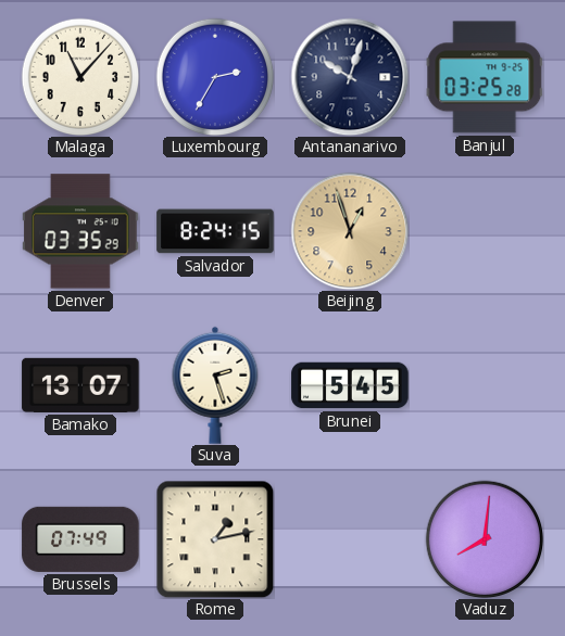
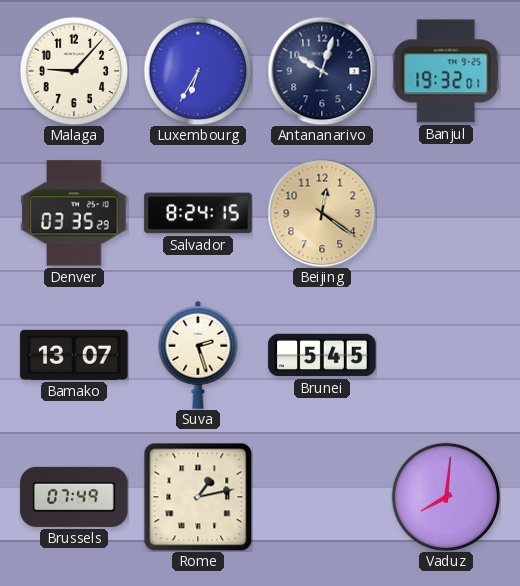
Malaga: 11:07 -> 9:07
Luxembourg: 2:35 -> 6:35
Banjul: 03:25 -> 19:32
Beijing: 12:57 -> 12:21
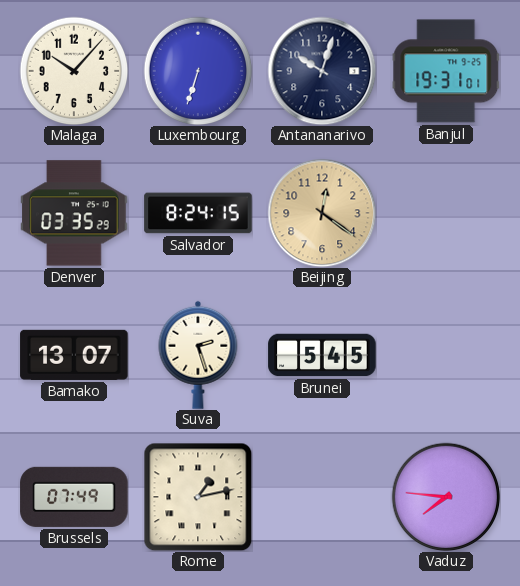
Malaga: 9:07 -> 10:07
Luxembourg: 6:35 -> 6:33
Banjul: 19:32 -> 19:31
Vaduz: 8:01 -> 7:46
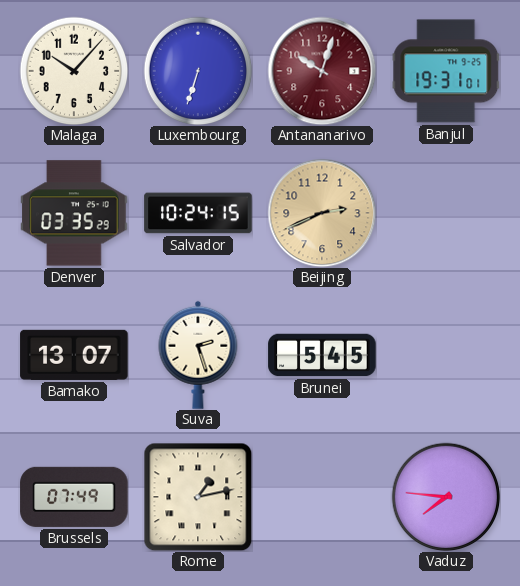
Antananarivo dial: navy -> burgundy
Salvador: 8:24 -> 10:24
Beijing: 12:21 -> 2:41
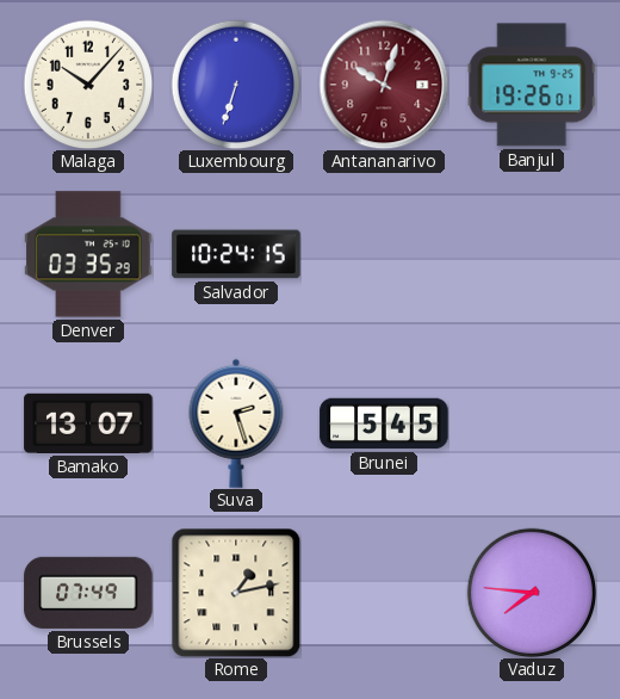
Banjul: 19:31 -> 19:26
Beijing: 2:41 -> none
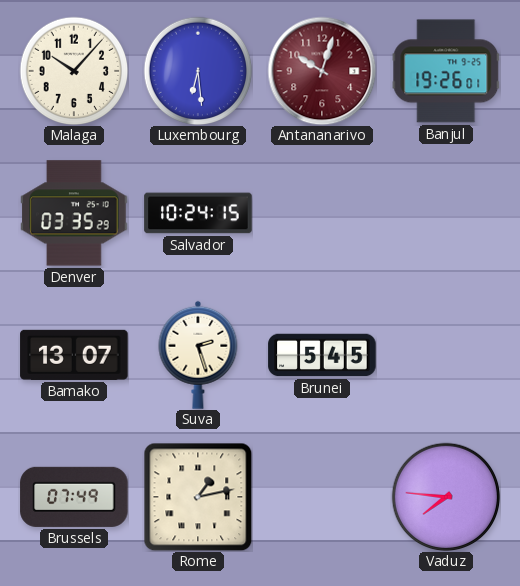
Luxembourg: 6:33 -> 6:29
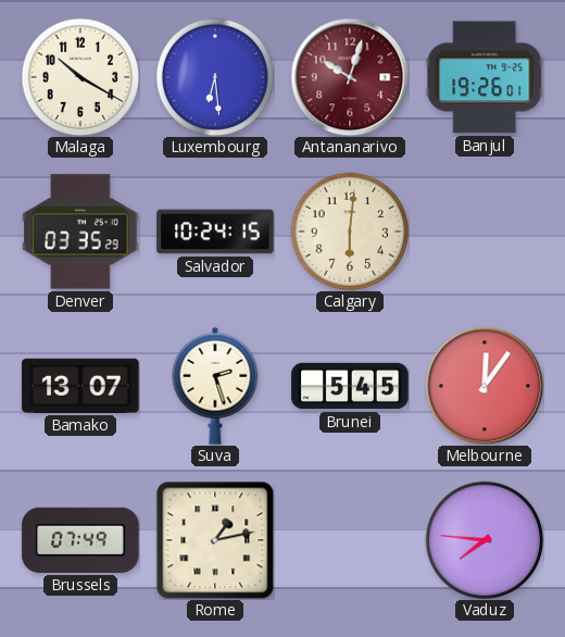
Malaga: 10:07 -> 10:20
Calgary: none -> 6:01
Melbourne: none -> 12:06
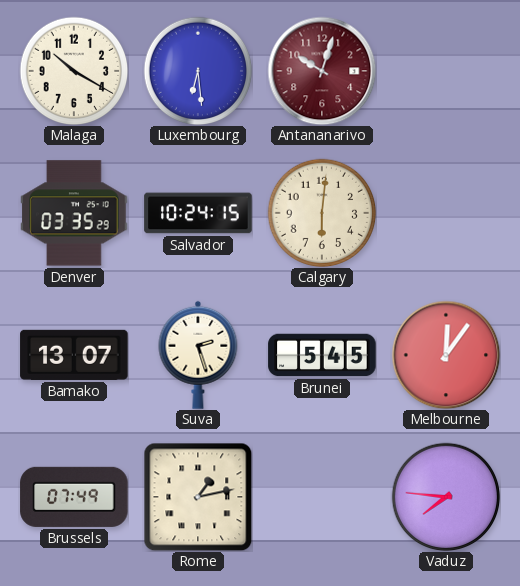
Banjul: 19:26 -> none
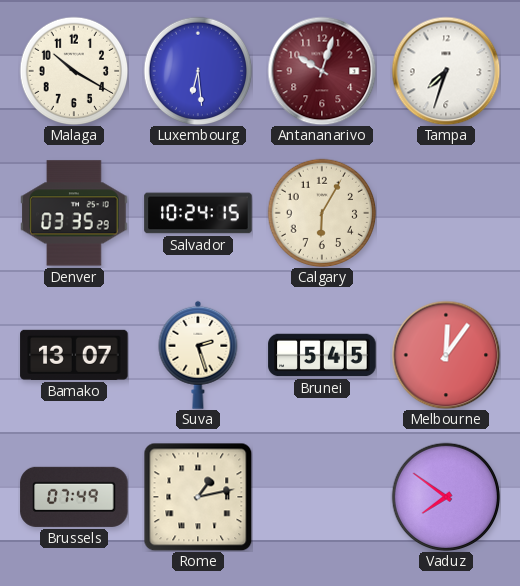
Tampa: none -> 7:33
Calgary: 6:01 -> 6:05
Vaduz: 7:46 -> 7:51
